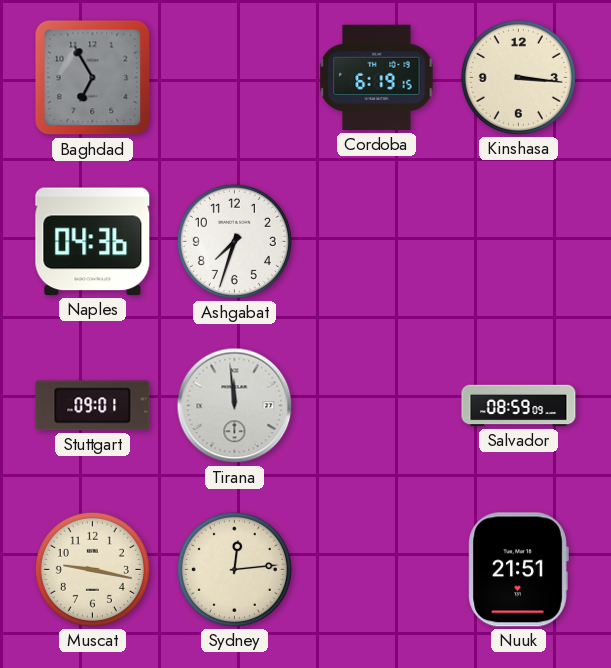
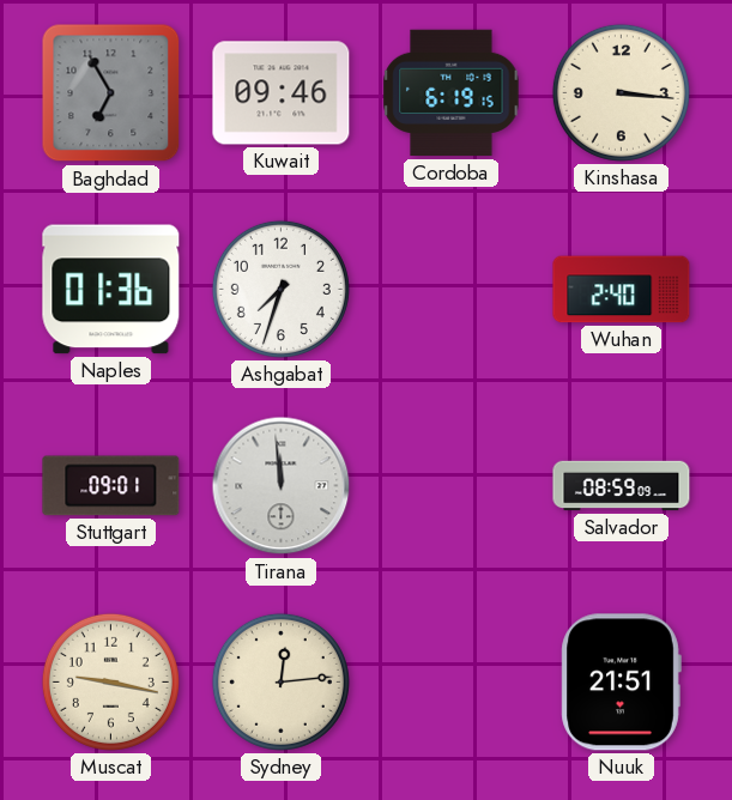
Kuwait: none -> 09:46
Naples: 04:36 -> 01:36
Wuhan: none -> 2:40
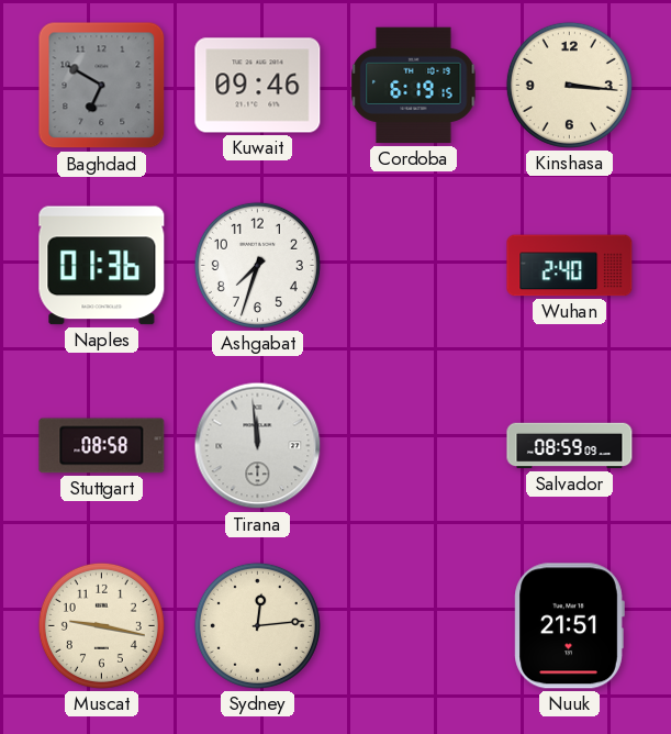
Baghdad: 6:55 -> 6:50
Stuttgart: 09:01 -> 08:58
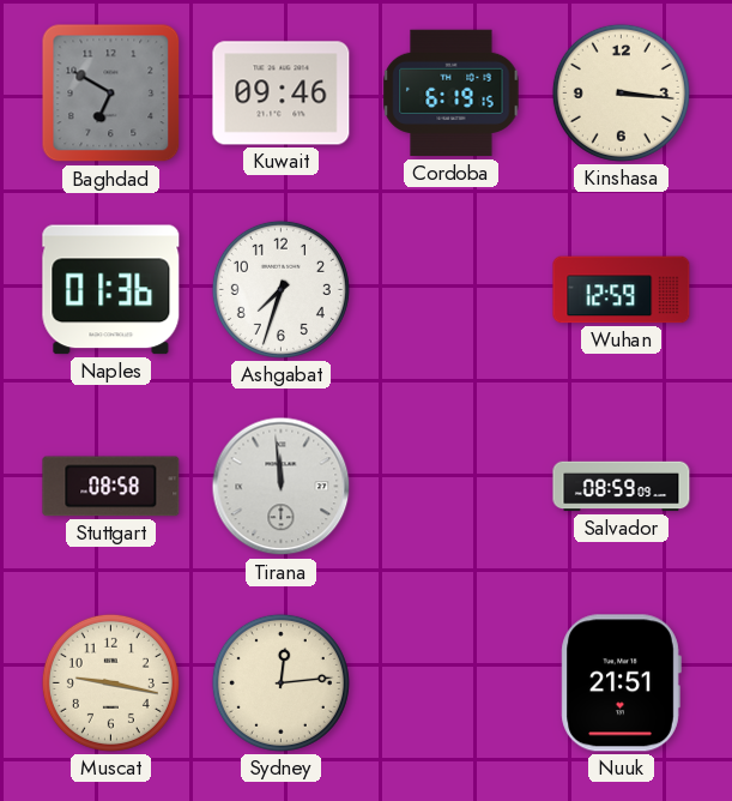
Wuhan: 2:40 -> 12:59
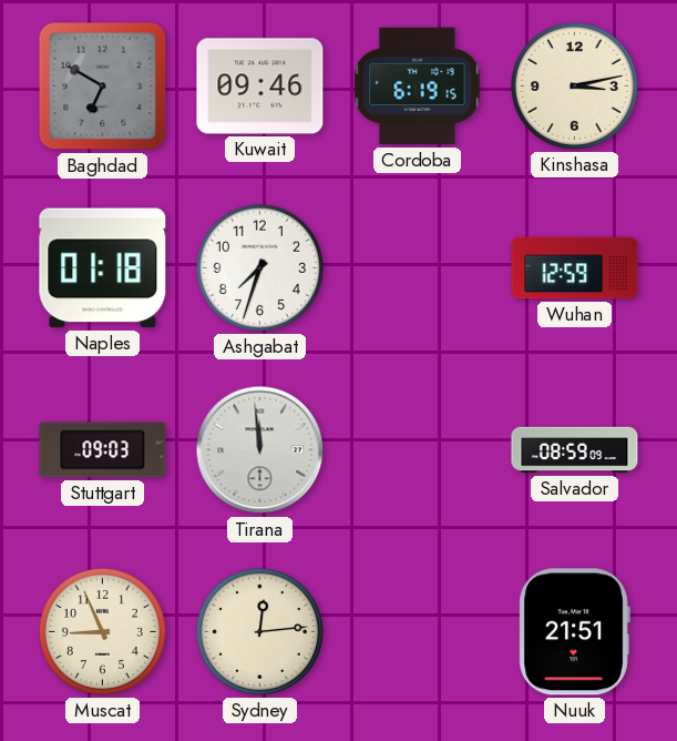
Kinshasa: 3:16 -> 3:13
Naples: 01:36 -> 01:18
Stuttgart: 08:58 -> 09:03
Muscat: 9:17 -> 8:56
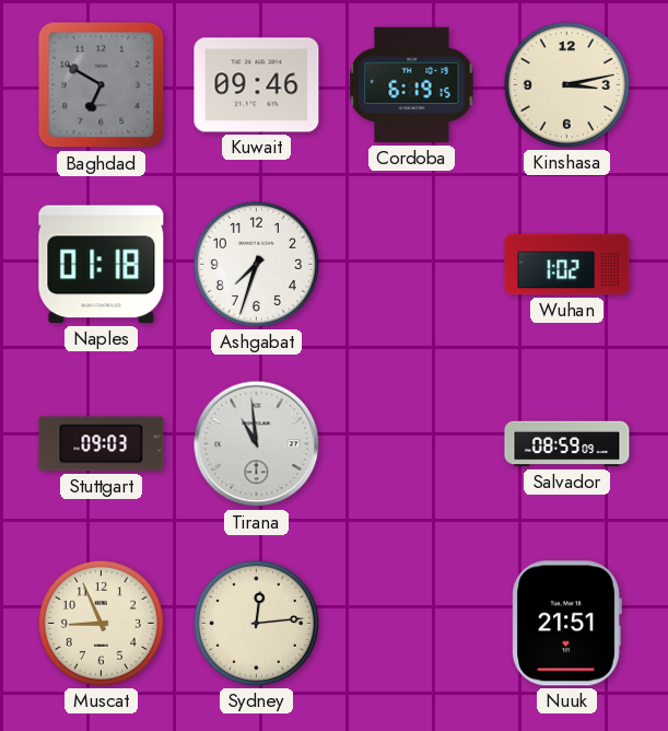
Wuhan: 12:59 -> 1:02
Tirana: 11:59 -> 10:59
